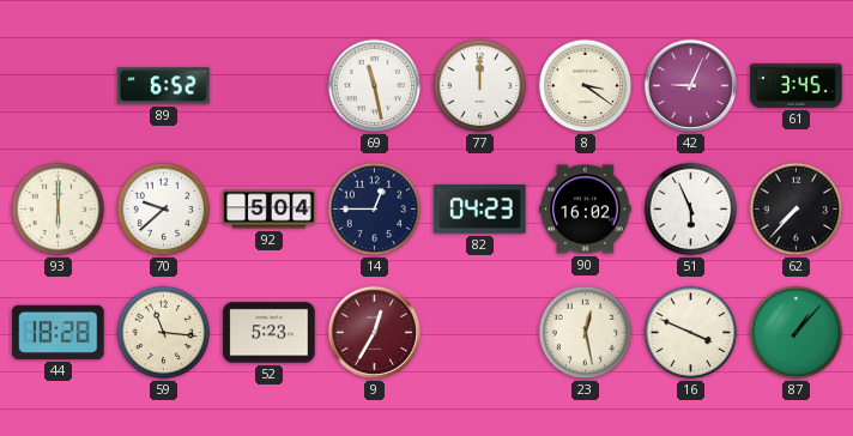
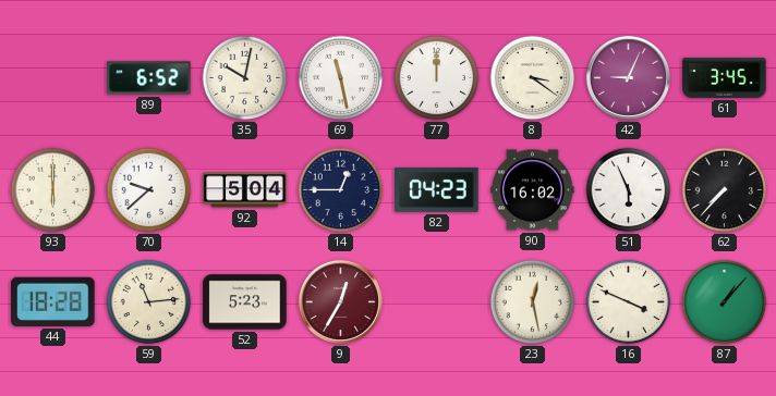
35: none -> 10:02
59: 11:16 -> 11:14
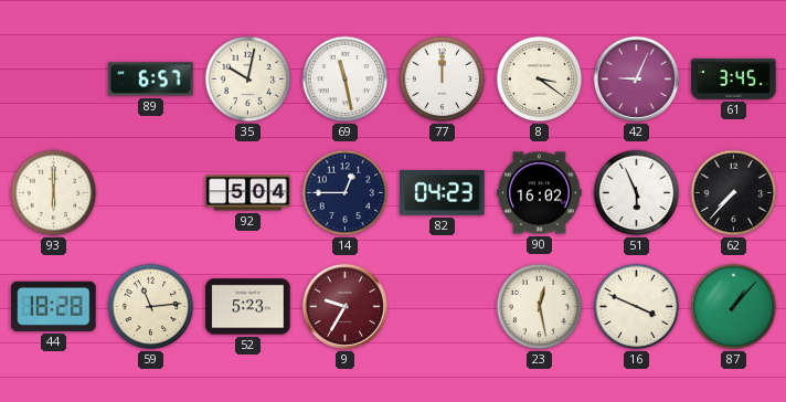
89: 6:52 -> 6:57
70: 9:38 -> none
9: 12:35 -> 9:35
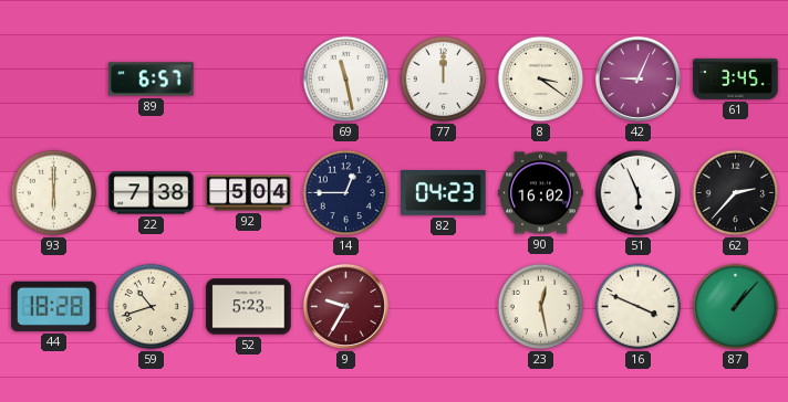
35: 10:02 -> none
22: none -> 7:38
62: 7:37 -> 2:37
59: 11:14 -> 10:42
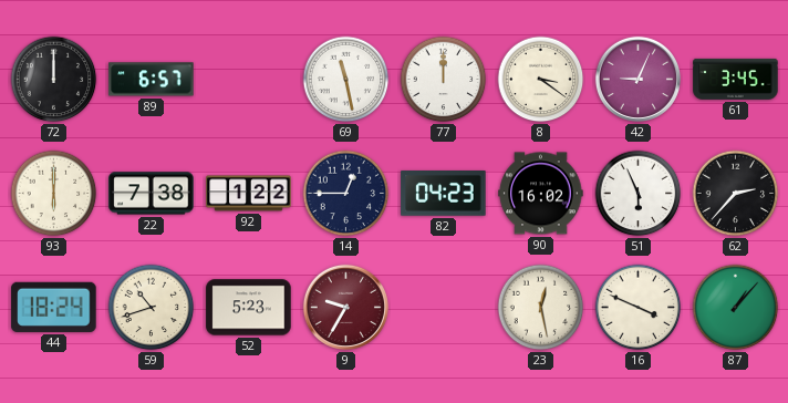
72: none -> 12:00
92: 5:04 -> 1:22
44: 18:28 -> 18:24
